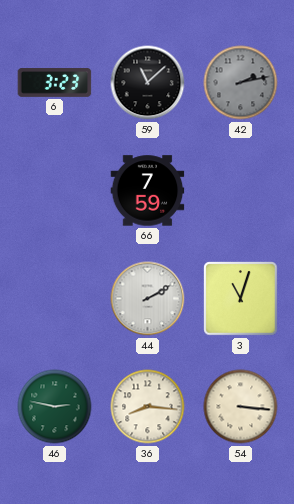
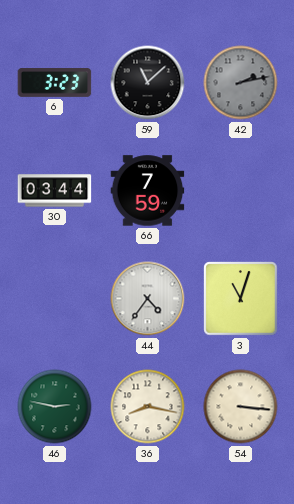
30: none -> 03:44
44: 2:10 -> 4:36
36: 8:16 -> 8:17
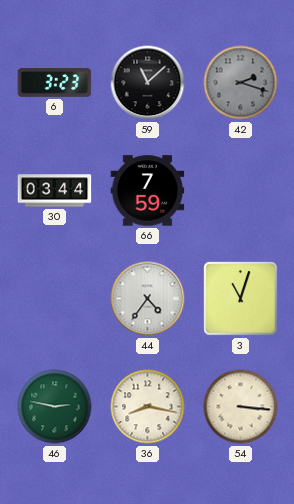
42: 2:13 -> 2:18
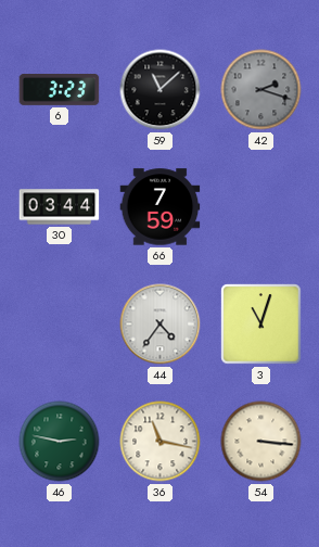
36: 8:17 -> 11:17
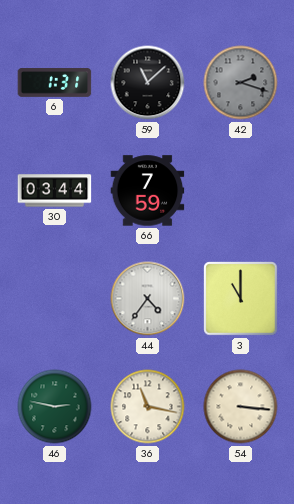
6: 3:23 -> 1:31
3: 11:03 -> 11:00
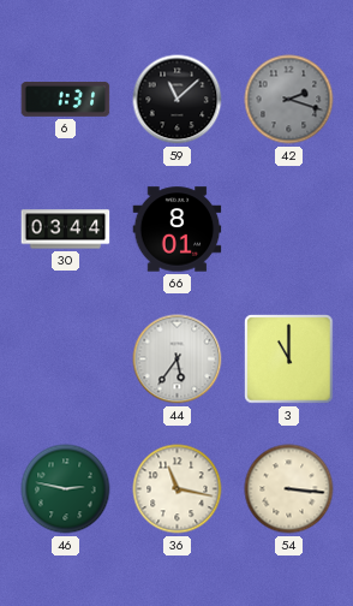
66: 7:59 -> 8:01
44: 4:36 -> 5:36
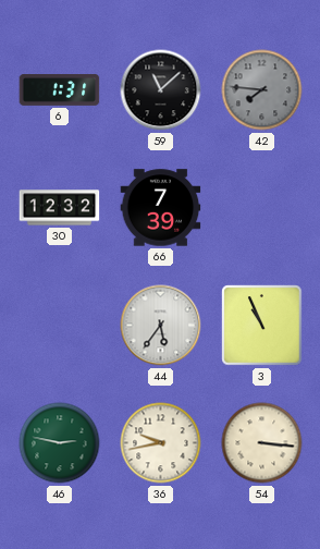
42: 2:18 -> 7:46
30: 03:44 -> 12:32
66: 8:01 -> 7:39
3: 11:00 -> 10:56
36: 11:17 -> 9:43
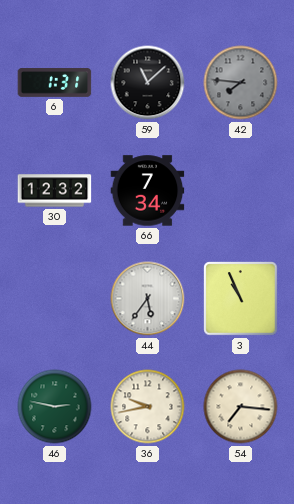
66: 7:39 -> 7:34
54: 3:16 -> 7:16
